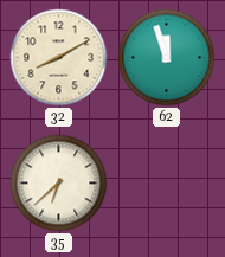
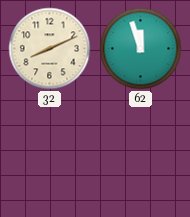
32: 8:10 -> 8:11
35: 6:38 -> none
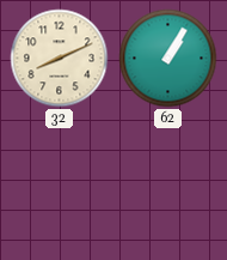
62: 11:57 -> 1:05
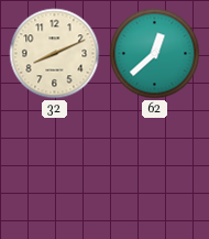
62: 1:05 -> 12:38
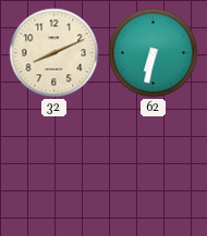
62: 12:38 -> 6:32
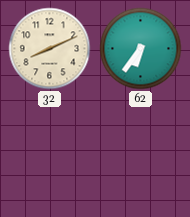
62: 6:32 -> 6:36
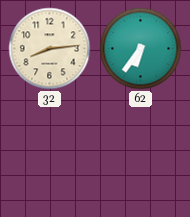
32: 8:11 -> 8:14
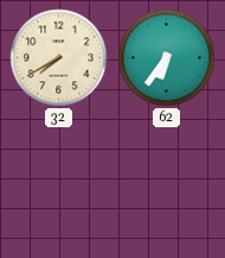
32: 8:14 -> 7:40
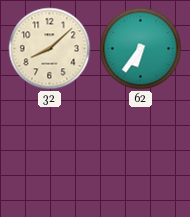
32: 7:40 -> 8:08
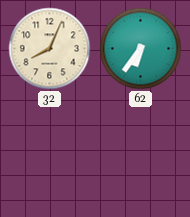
32: 8:08 -> 8:04
